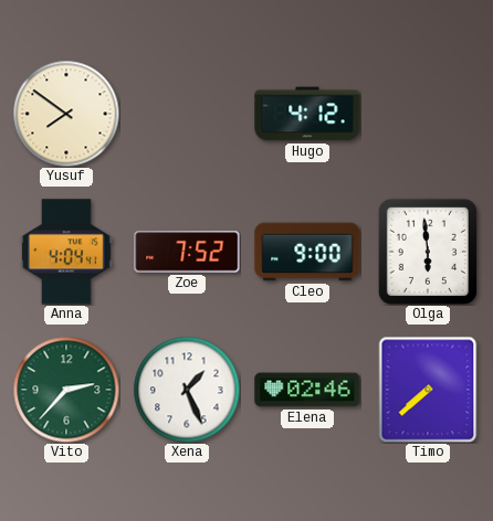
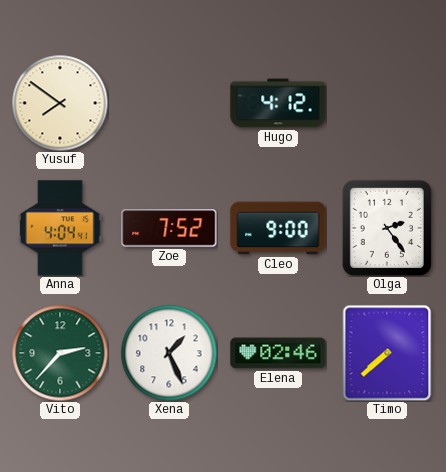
Olga: 5:59 -> 2:24
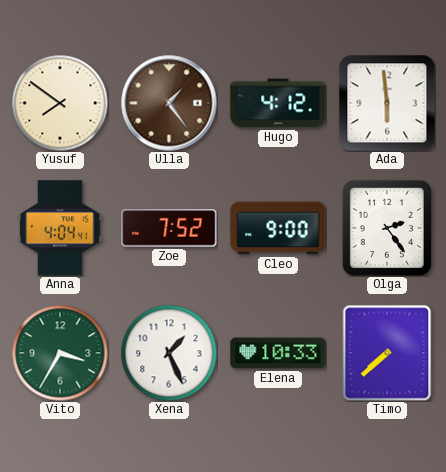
Ulla: none -> 1:24
Ada: none -> 5:59
Vito: 2:37 -> 3:35
Elena: 02:46 -> 10:33
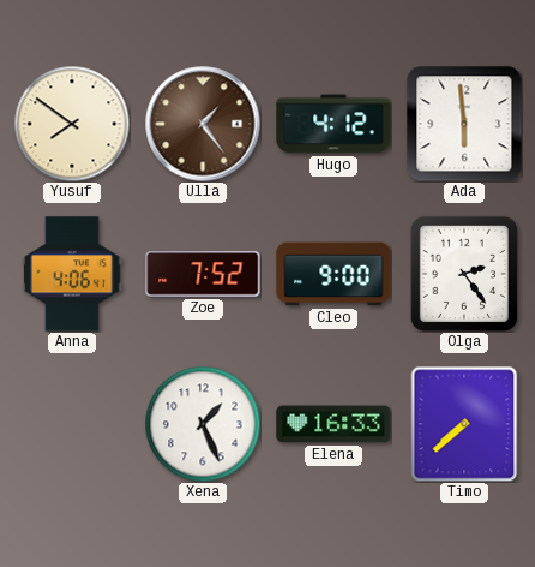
Anna: 4:04 -> 4:06
Vito: 3:35 -> none
Elena: 10:33 -> 16:33
